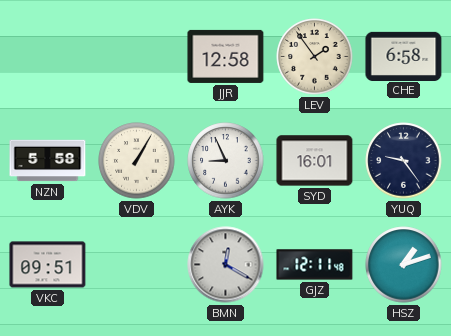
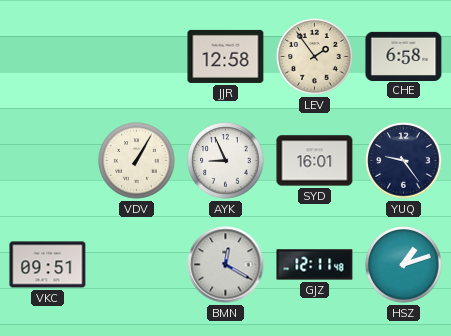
NZN: 5:58 -> none
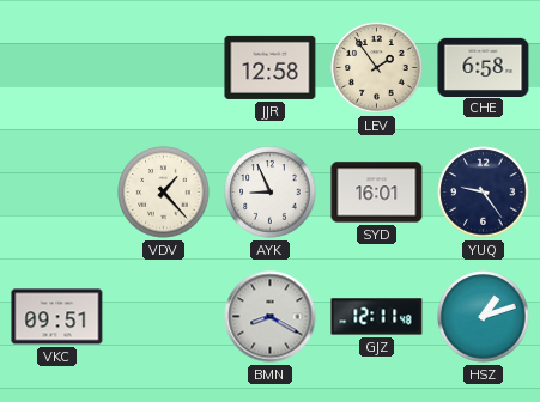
VDV: 1:05 -> 1:23
BMN: 12:20 -> 8:20
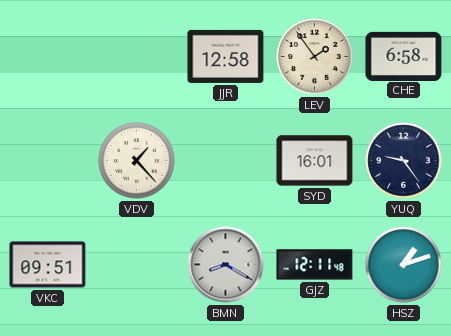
AYK: 8:56 -> none
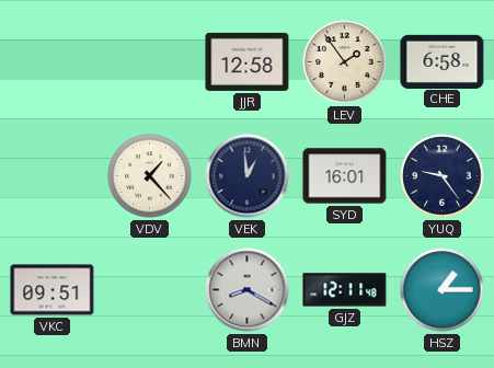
VEK: none -> 12:59
HSZ: 1:12 -> 1:15
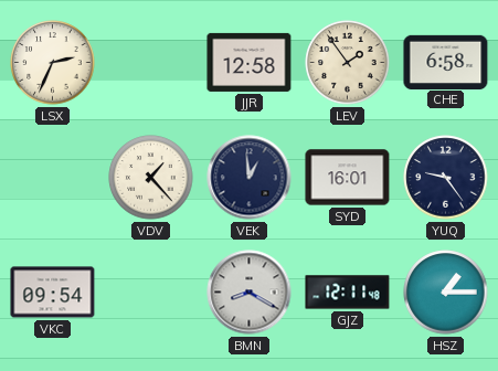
LSX: none -> 2:34
VKC: 09:51 -> 09:54
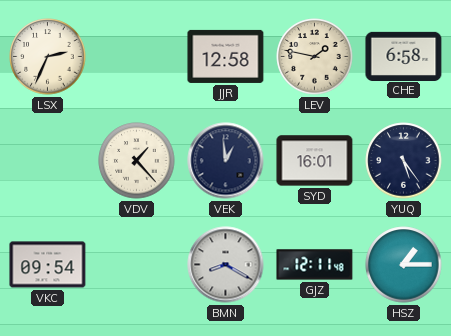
LEV: 1:54 -> 1:47
YUQ: 9:24 -> 5:24
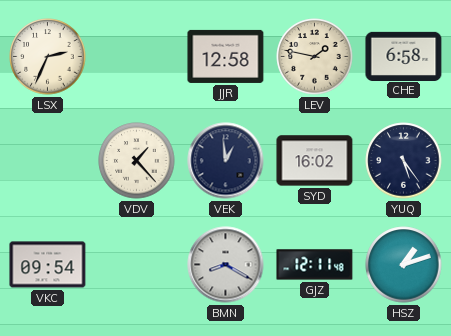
SYD: 16:01 -> 16:02
HSZ: 1:15 -> 1:12
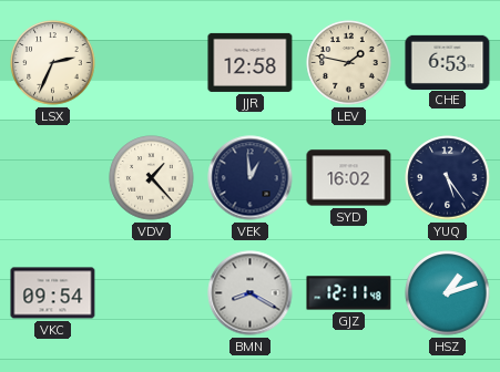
CHE: 6:58 -> 6:53
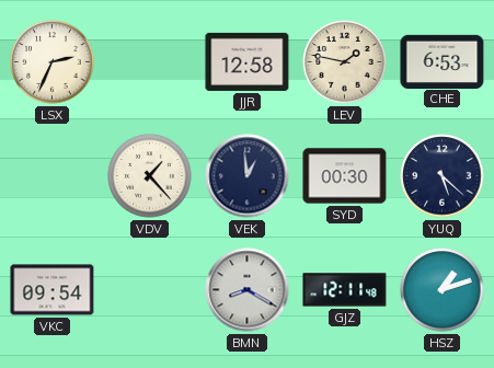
SYD: 16:02 -> 00:30
YUQ: 5:24 -> 5:22
